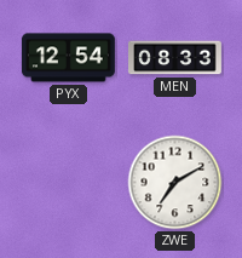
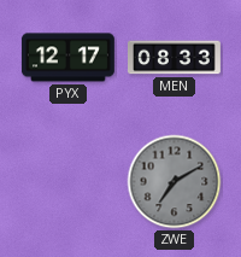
PYX: 12:54 -> 12:17
ZWE dial: white -> grey
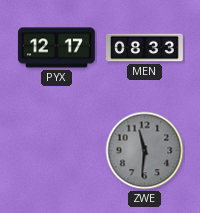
ZWE: 7:10 -> 11:31
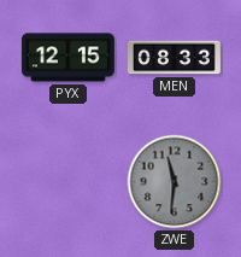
PYX: 12:17 -> 12:15
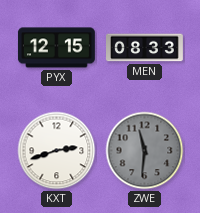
KXT: none -> 2:42
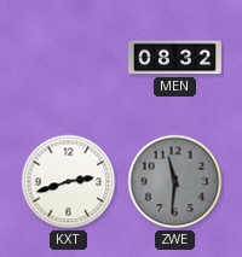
PYX: 12:15 -> none
MEN: 08:33 -> 08:32
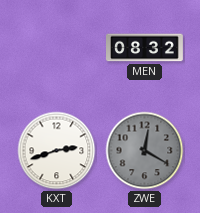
ZWE: 11:31 -> 12:20
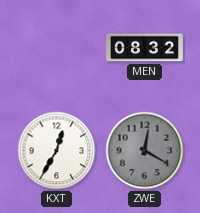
KXT: 2:42 -> 12:35
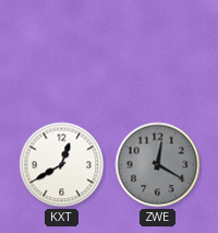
MEN: 08:32 -> none
KXT: 12:35 -> 12:40
